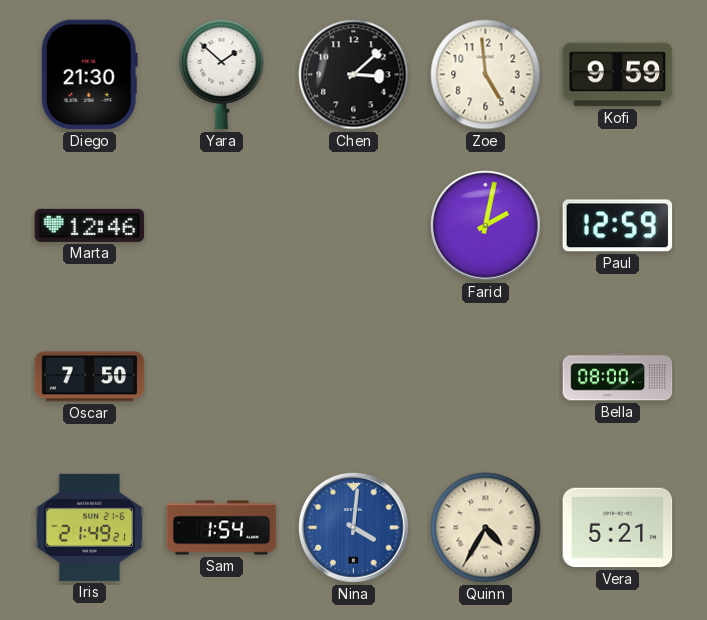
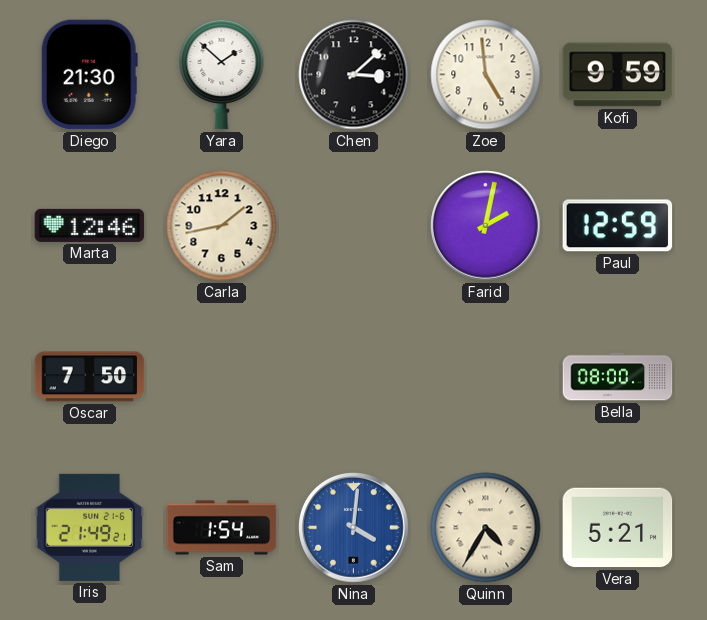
Carla: none -> 1:43
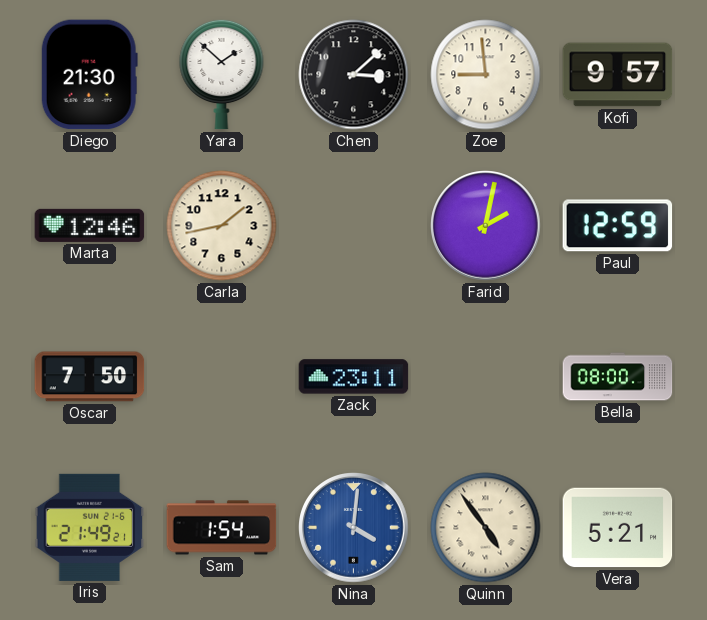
Zoe: 4:59 -> 8:59
Kofi: 9:59 -> 9:57
Zack: none -> 23:11
Quinn: 4:35 -> 4:54
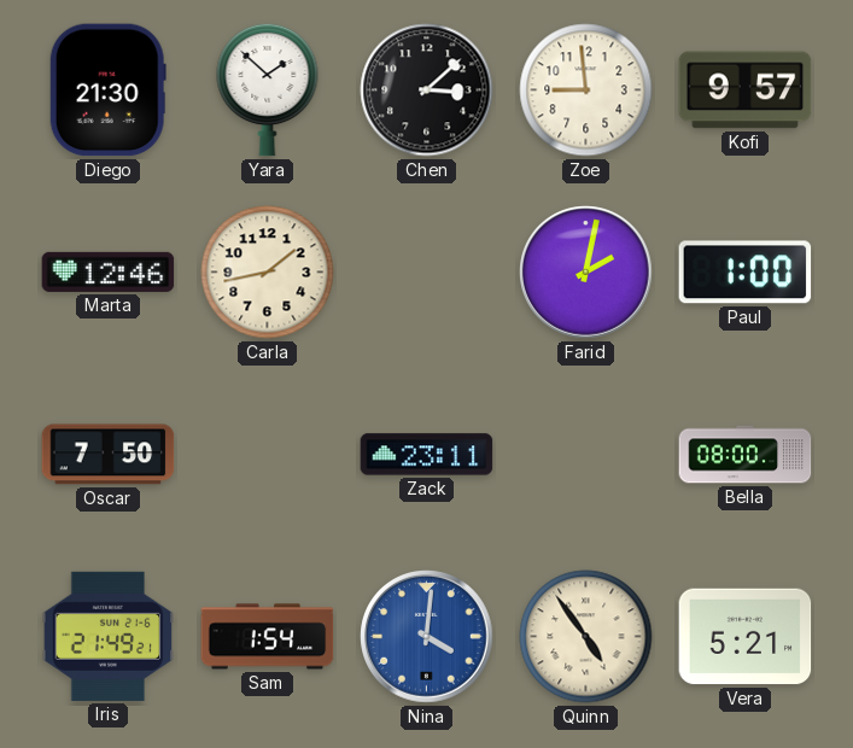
Paul: 12:59 -> 1:00
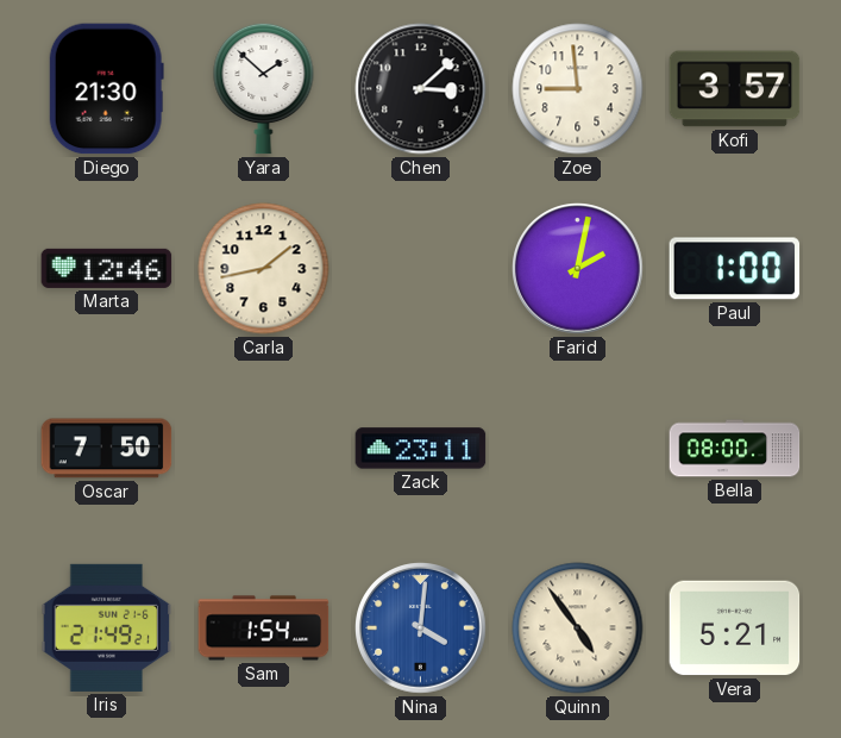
Kofi: 9:57 -> 3:57
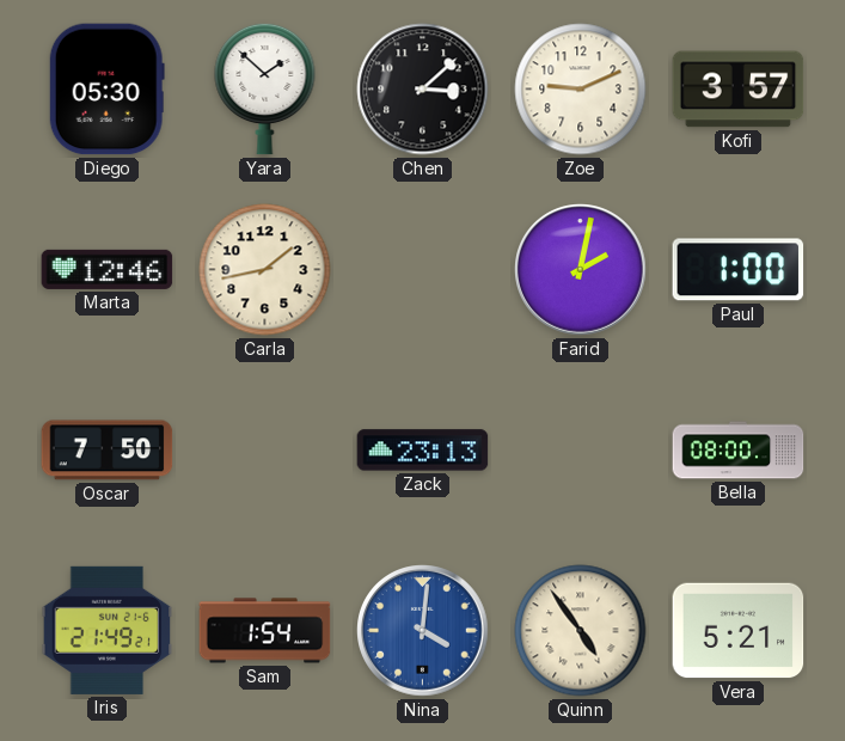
Diego: 21:30 -> 05:30
Zoe: 8:59 -> 9:11
Zack: 23:11 -> 23:13
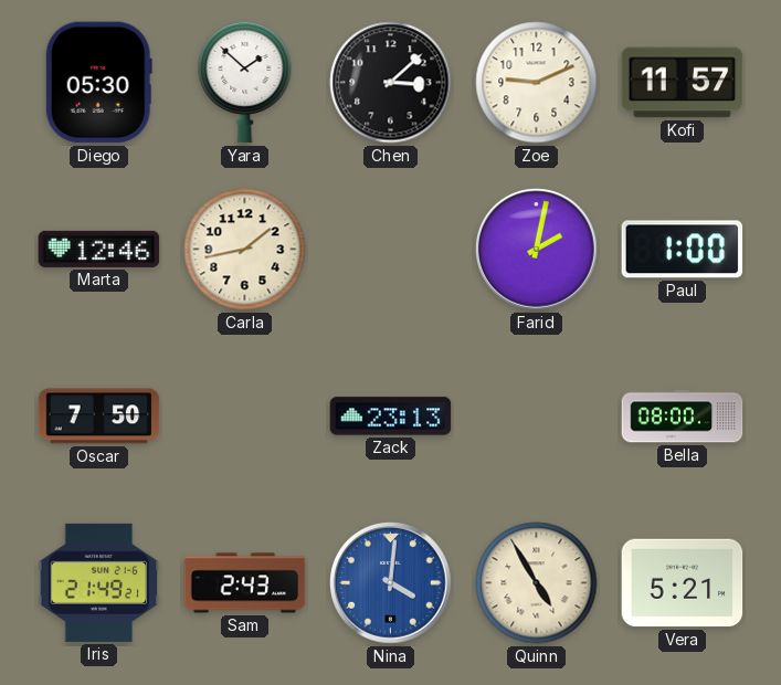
Kofi: 3:57 -> 11:57
Sam: 1:54 -> 2:43
Quinn: 4:54 -> 4:55
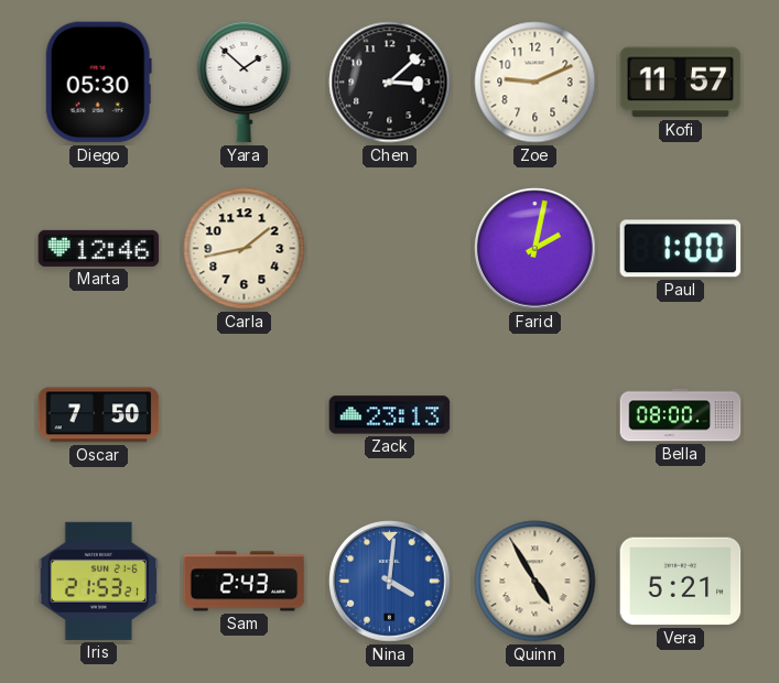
Iris: 21:49 -> 21:53
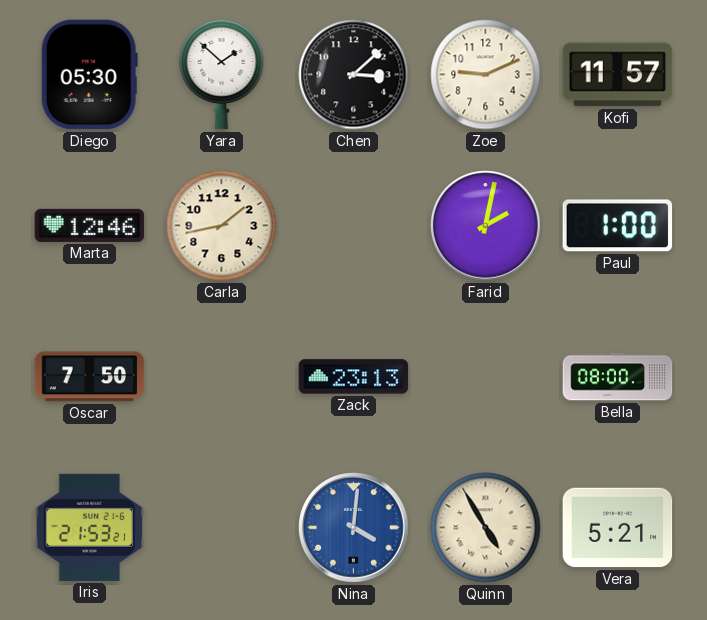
Sam: 2:43 -> none
